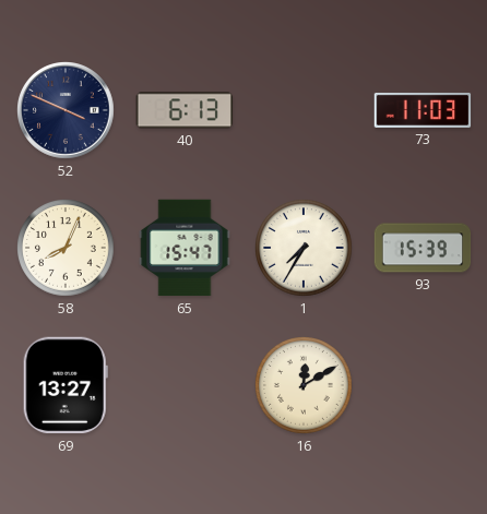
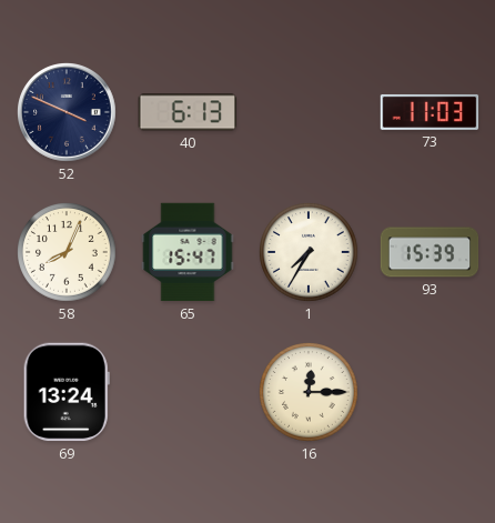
69: 13:27 -> 13:24
16: 12:10 -> 12:15
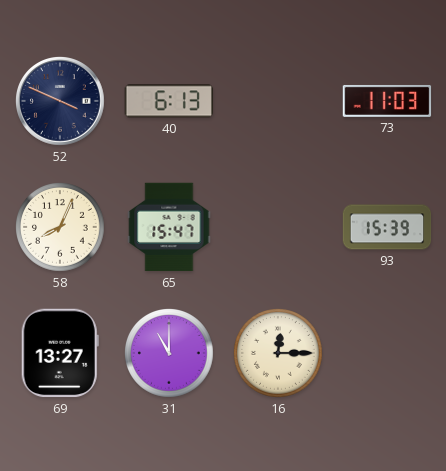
1: 7:35 -> none
69: 13:24 -> 13:27
31: none -> 11:00
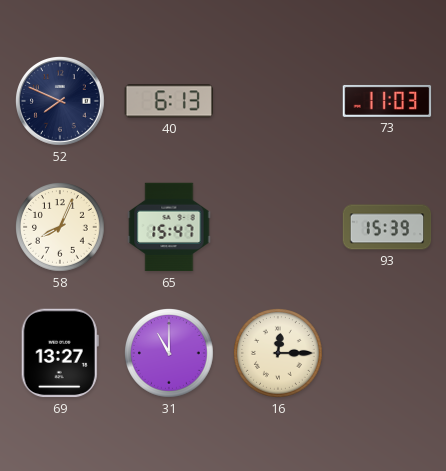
52: 3:49 -> 7:49
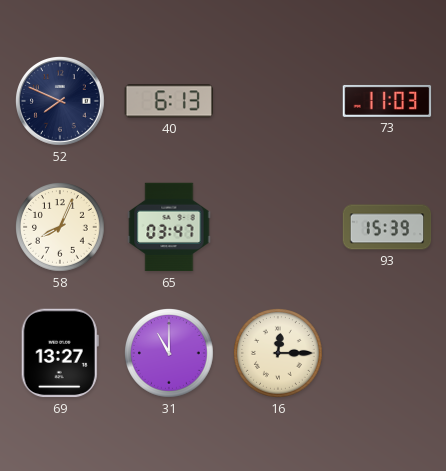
65: 15:47 -> 03:47
